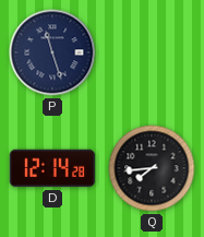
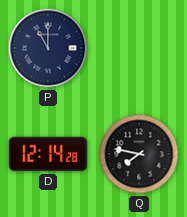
P: 11:27 -> 11:00
Q: 7:44 -> 7:47
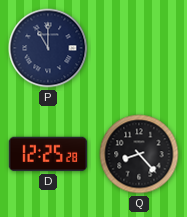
D: 12:14 -> 12:25
Q: 7:47 -> 8:23
